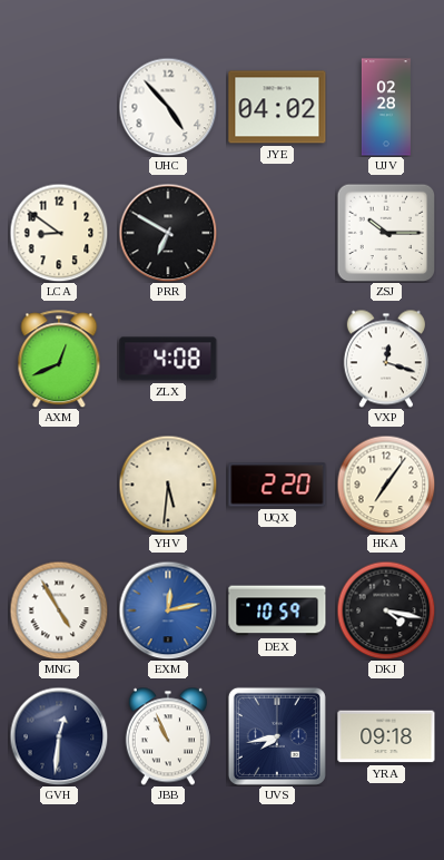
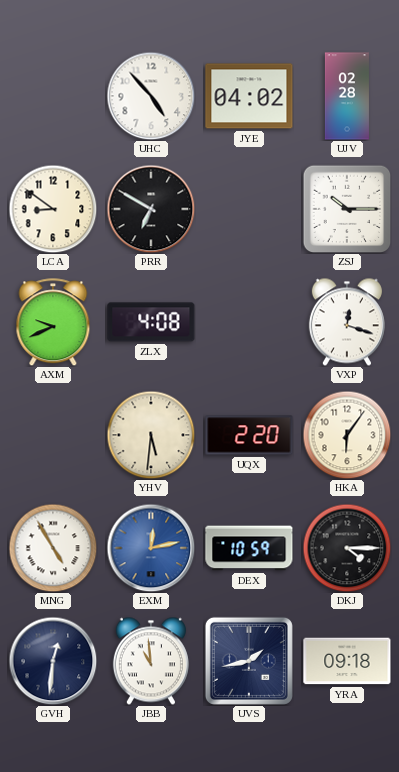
AXM: 12:41 -> 9:41
HKA: 7:06 -> 6:06
DKJ: 4:17 -> 4:15
JBB: 10:56 -> 10:59
UVS: 7:43 -> 1:43
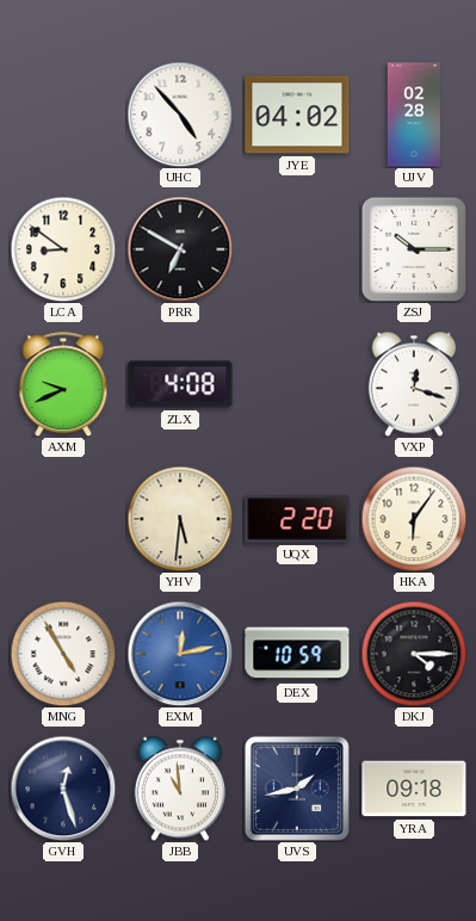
GVH: 12:31 -> 12:27
